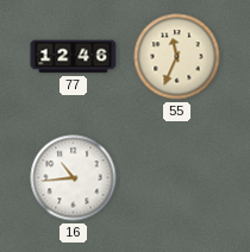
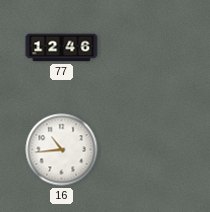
55: 11:34 -> none
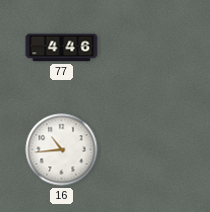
77: 12:46 -> 4:46
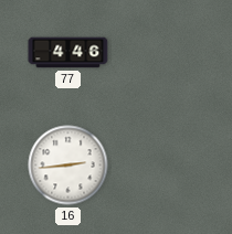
16: 10:44 -> 2:44
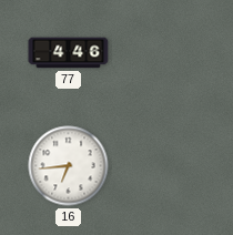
16: 2:44 -> 6:44
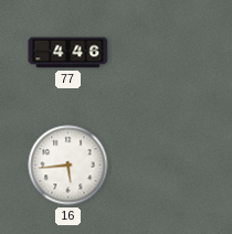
16: 6:44 -> 5:44
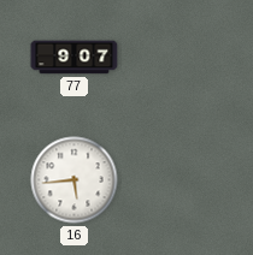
77: 4:46 -> 9:07
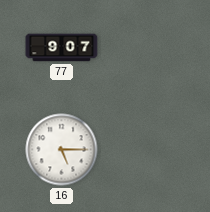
16: 5:44 -> 5:15
